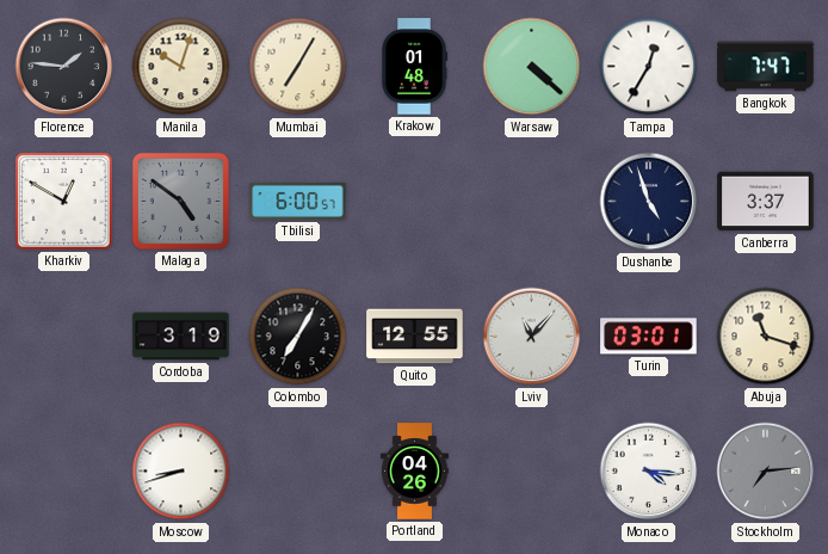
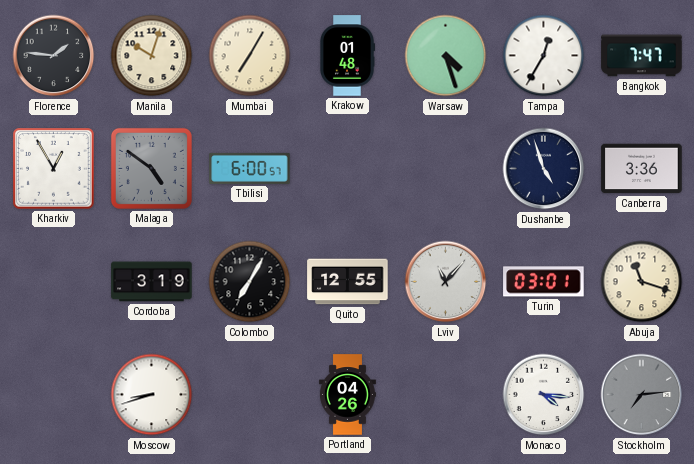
Warsaw: 4:22 -> 4:27
Kharkiv: 12:50 -> 12:55
Canberra: 3:37 -> 3:36
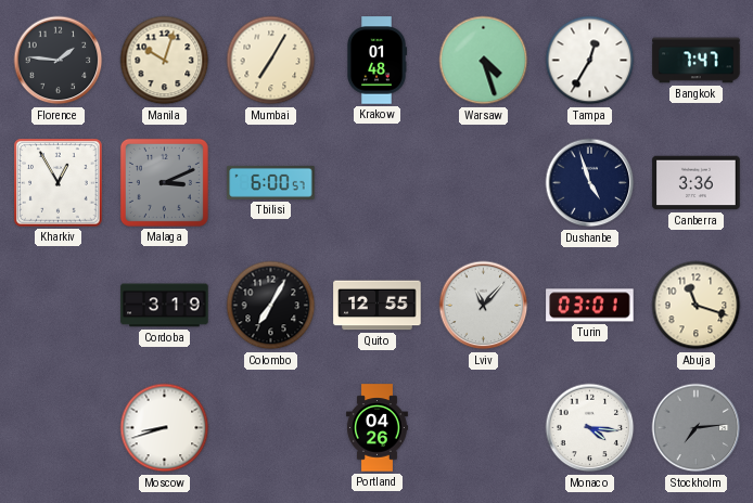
Malaga: 4:51 -> 3:11
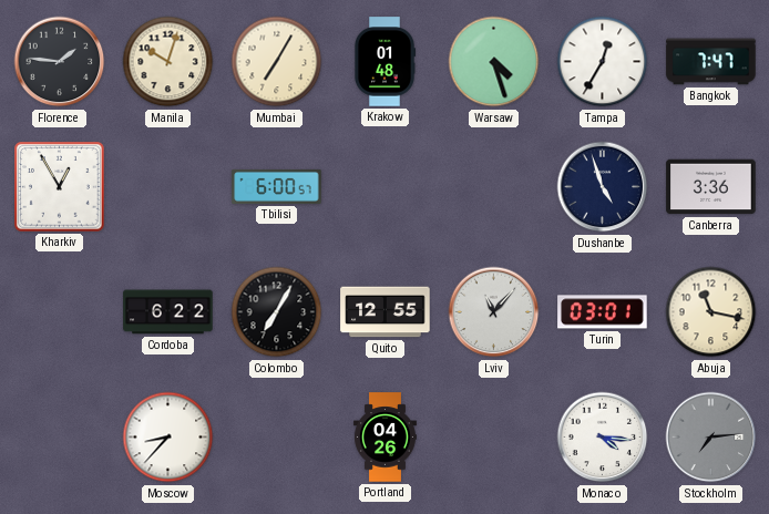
Malaga: 3:11 -> none
Cordoba: 3:19 -> 6:22
Abuja: 11:18 -> 11:17
Moscow: 8:42 -> 8:37
